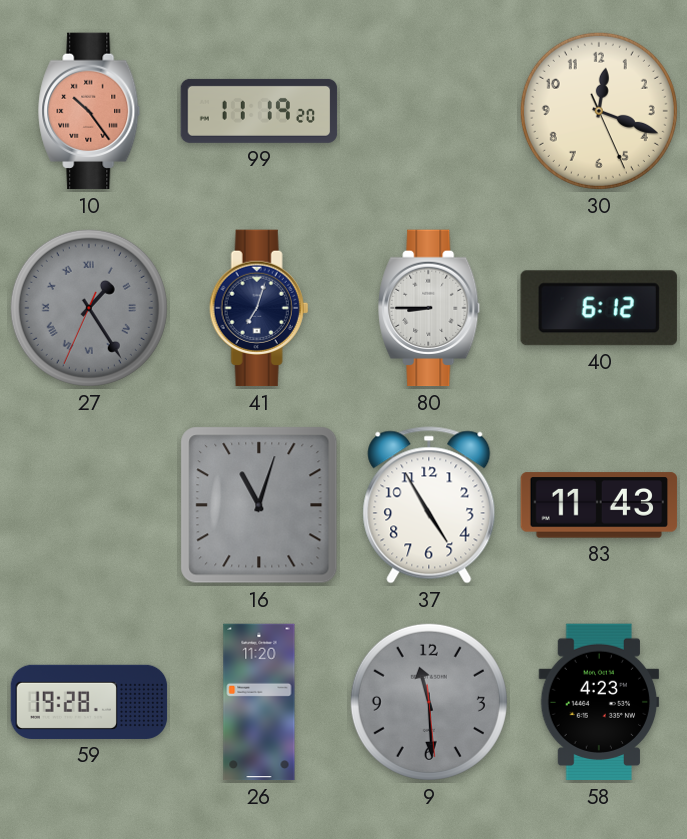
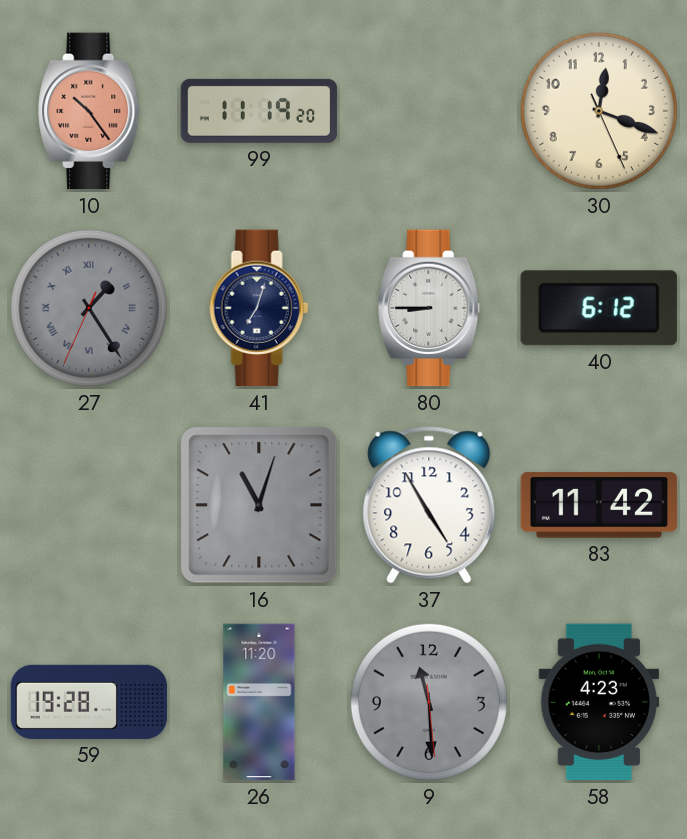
83: 11:43 -> 11:42
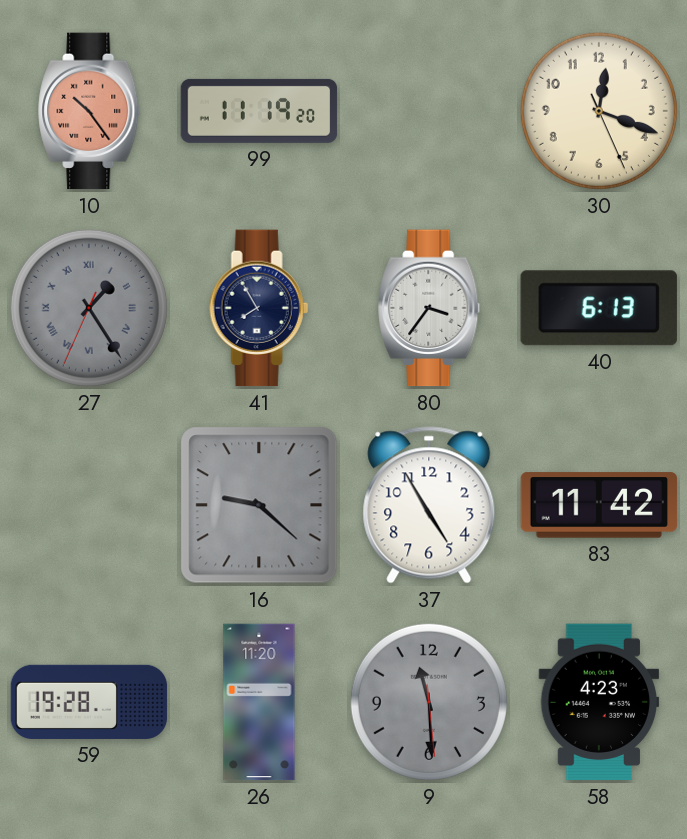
41: 7:03 -> 7:55
80: 8:45 -> 3:36
40: 6:12 -> 6:13
16: 11:03 -> 9:22
